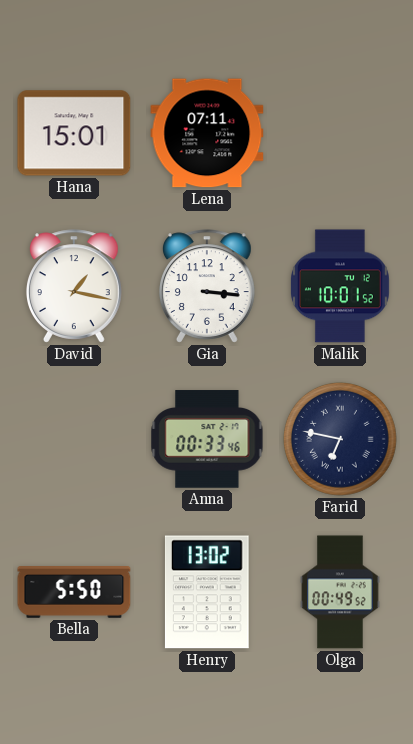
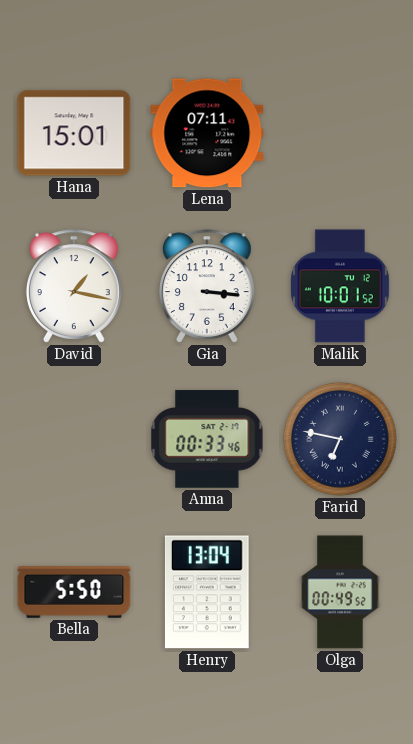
Henry: 13:02 -> 13:04
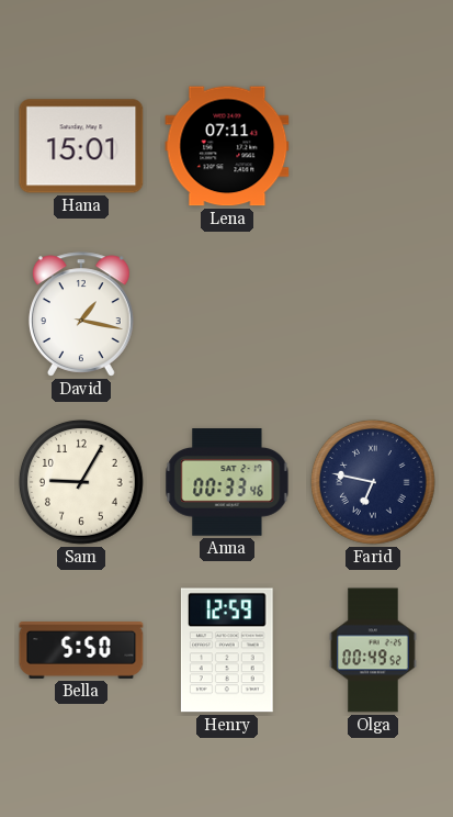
Gia: 3:16 -> none
Malik: 10:01 -> none
Sam: none -> 9:05
Henry: 13:04 -> 12:59
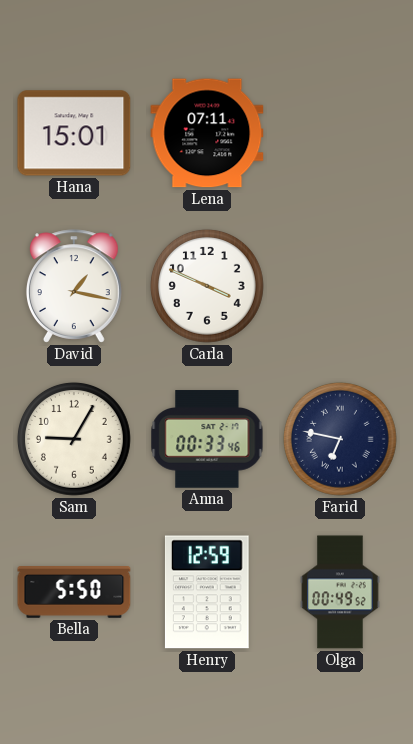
Carla: none -> 3:49
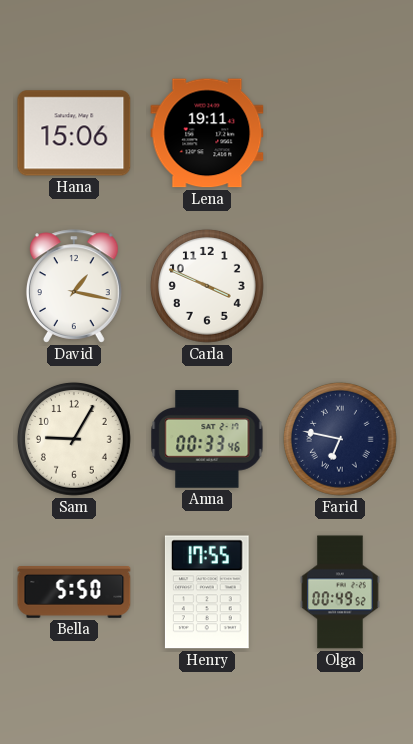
Hana: 15:01 -> 15:06
Lena: 07:11 -> 19:11
Henry: 12:59 -> 17:55
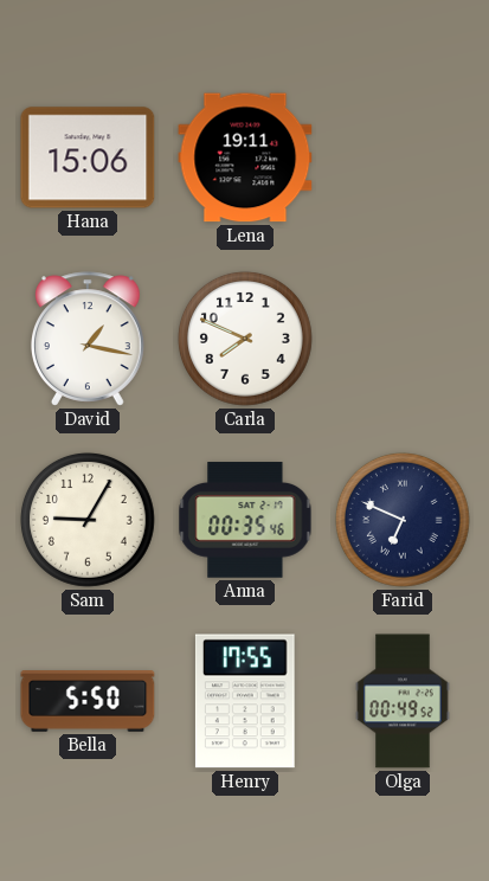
Carla: 3:49 -> 7:49
Anna: 00:33 -> 00:35
Farid: 6:47 -> 6:49
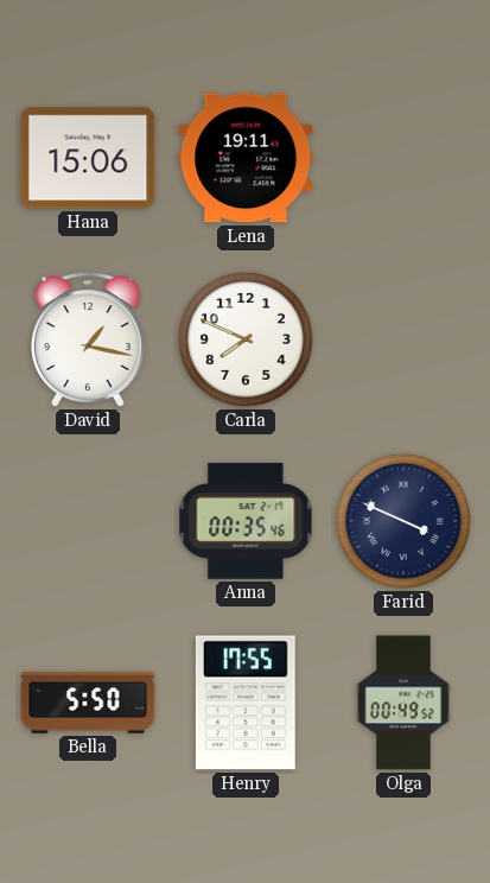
Sam: 9:05 -> none
Farid: 6:49 -> 3:49
